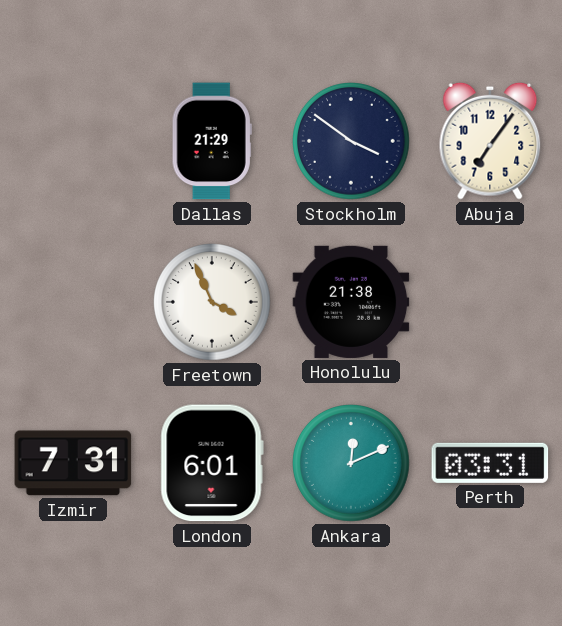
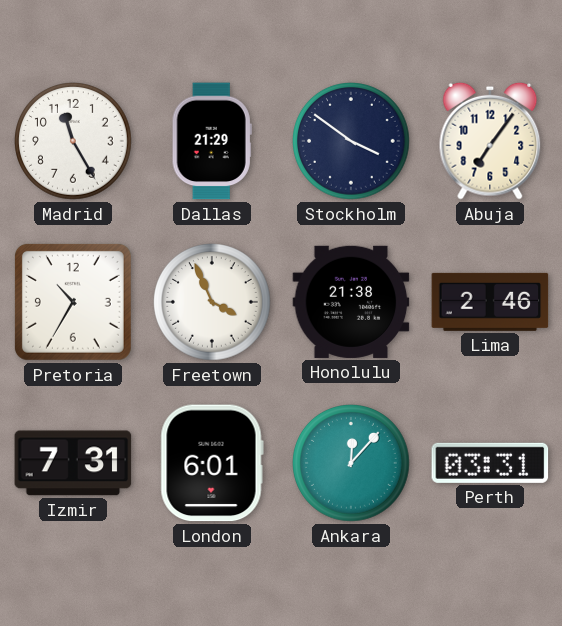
Madrid: none -> 11:25
Pretoria: none -> 10:35
Lima: none -> 2:46
Ankara: 12:11 -> 12:07
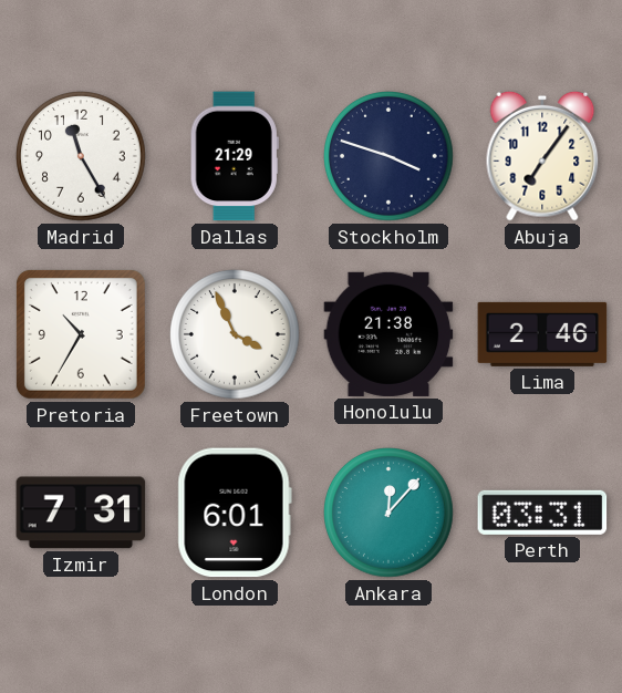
Stockholm: 3:51 -> 3:48
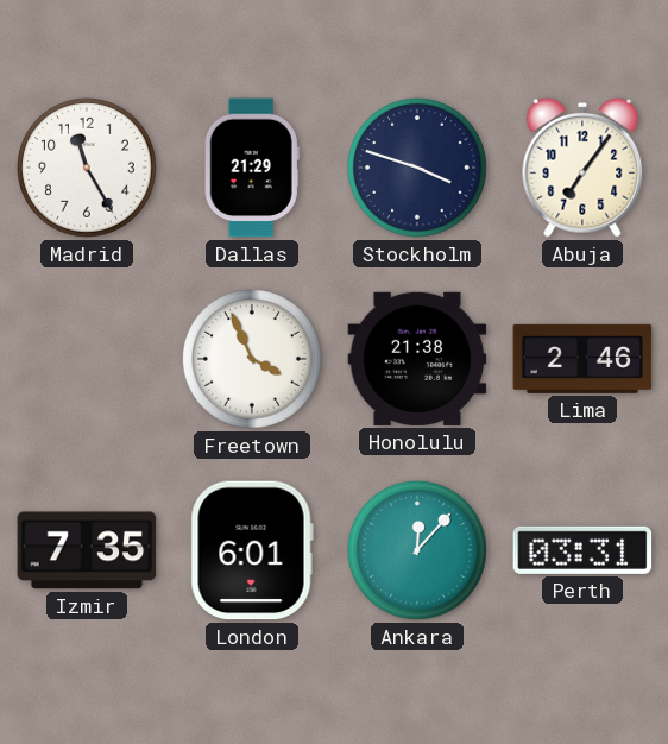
Pretoria: 10:35 -> none
Izmir: 7:31 -> 7:35
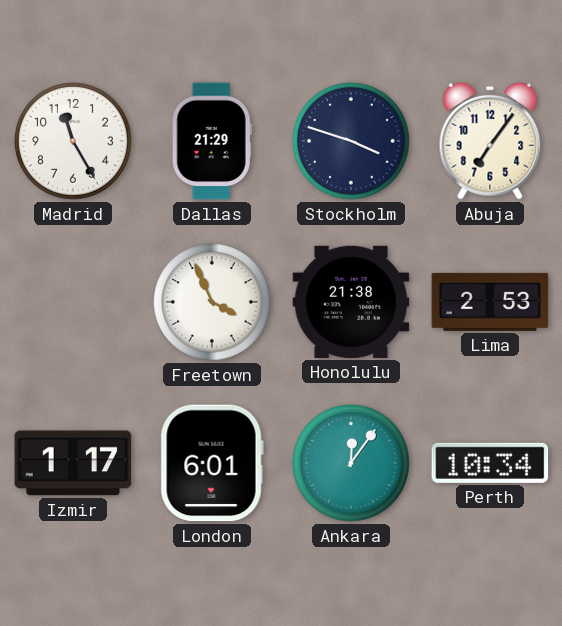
Lima: 2:46 -> 2:53
Izmir: 7:35 -> 1:17
Ankara: 12:07 -> 12:06
Perth: 03:31 -> 10:34
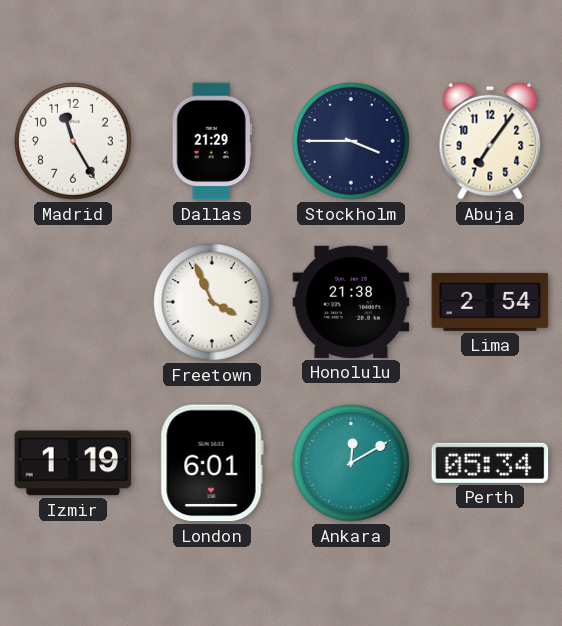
Stockholm: 3:48 -> 3:45
Lima: 2:53 -> 2:54
Izmir: 1:17 -> 1:19
Ankara: 12:06 -> 12:10
Perth: 10:34 -> 05:34
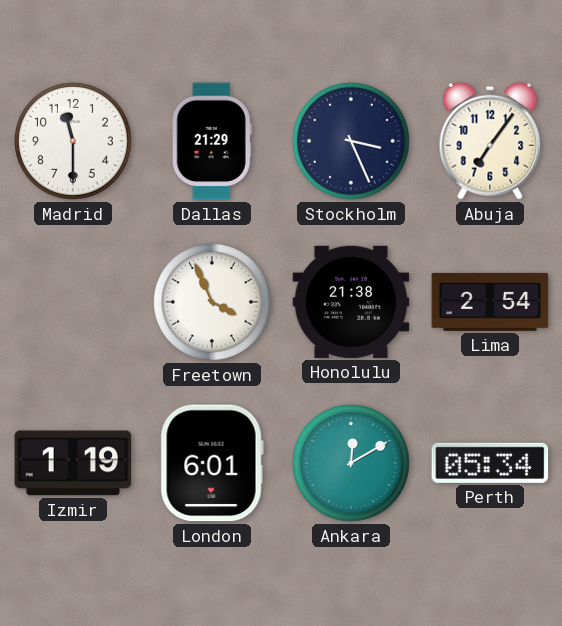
Madrid: 11:25 -> 11:30
Stockholm: 3:45 -> 3:26
